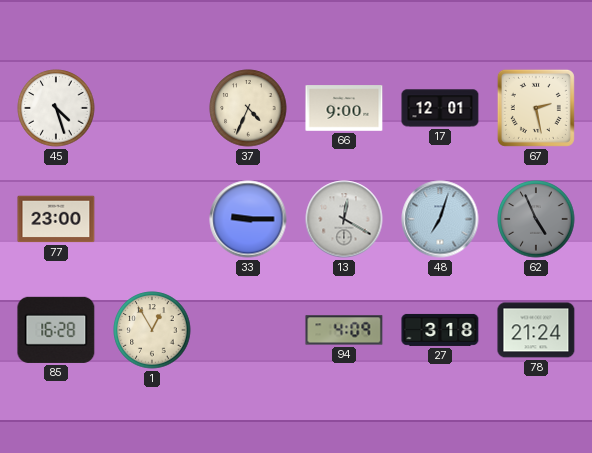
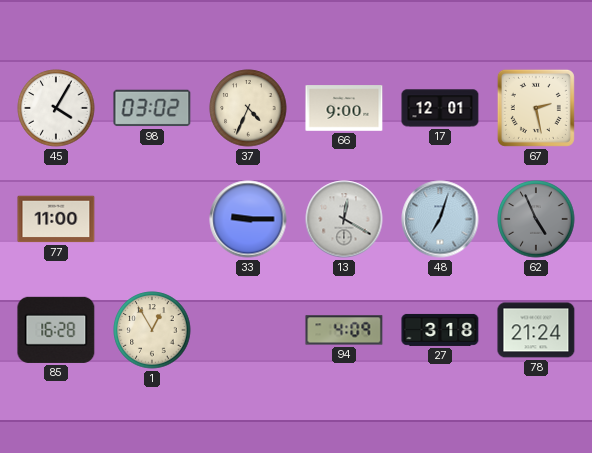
45: 4:27 -> 4:05
98: none -> 03:02
77: 23:00 -> 11:00
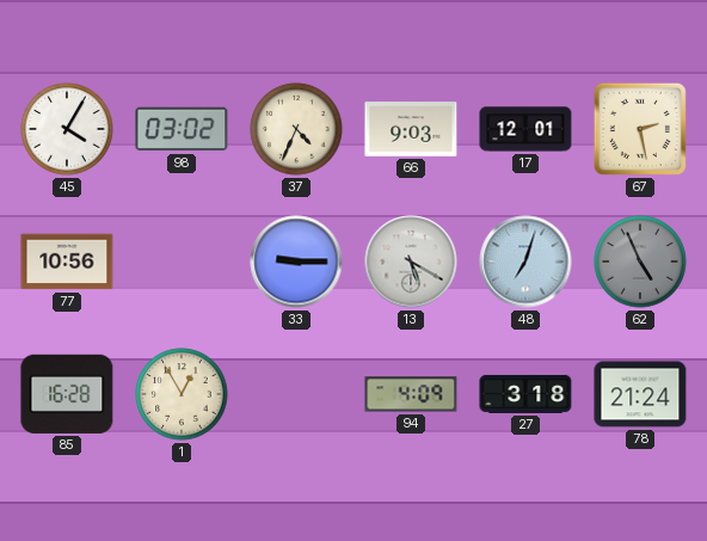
66: 9:00 -> 9:03
77: 11:00 -> 10:56
13: 12:20 -> 5:20
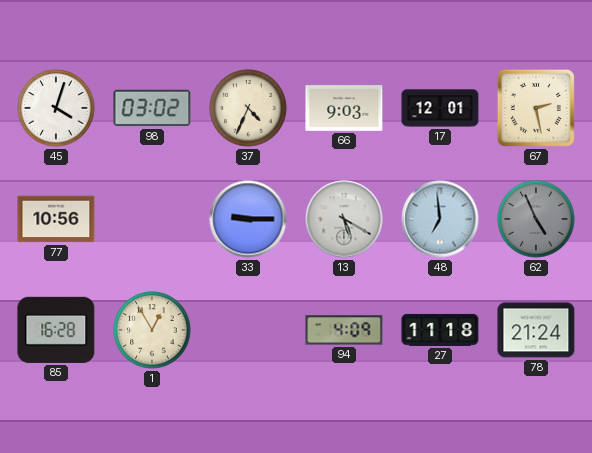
45: 4:05 -> 4:03
48: 7:03 -> 6:59
27: 3:18 -> 11:18
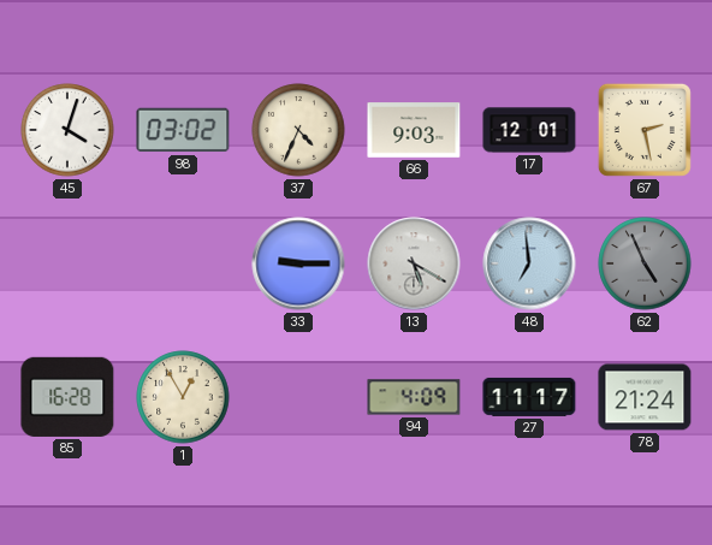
77: 10:56 -> none
27: 11:18 -> 11:17
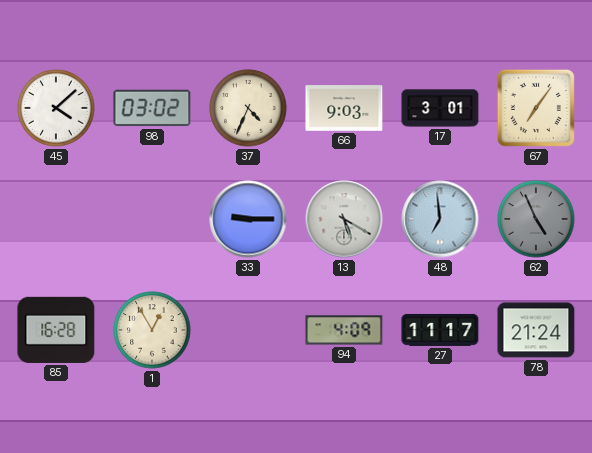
45: 4:03 -> 4:08
17: 12:01 -> 3:01
67: 2:28 -> 7:06
